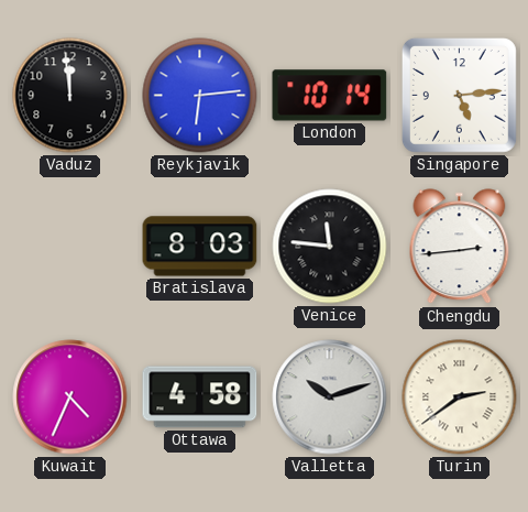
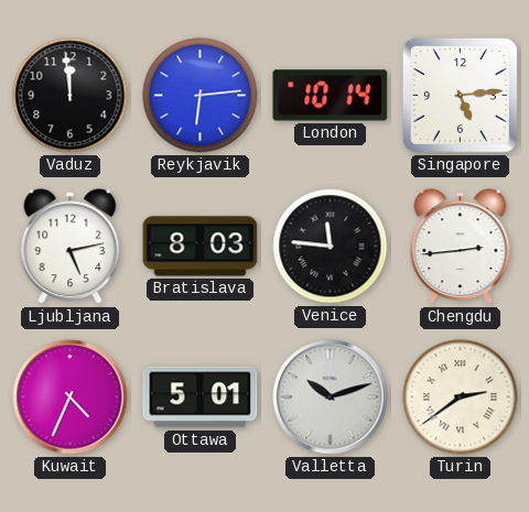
Ljubljana: none -> 5:13
Ottawa: 4:58 -> 5:01
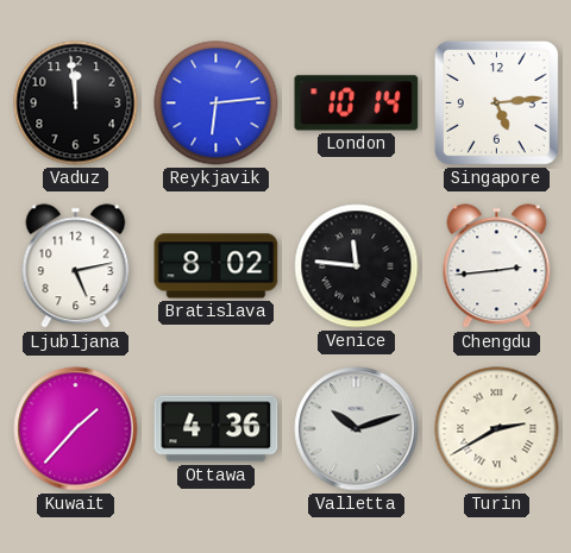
Bratislava: 8:03 -> 8:02
Kuwait: 4:34 -> 1:37
Ottawa: 5:01 -> 4:36
Turin: 2:39 -> 2:40
